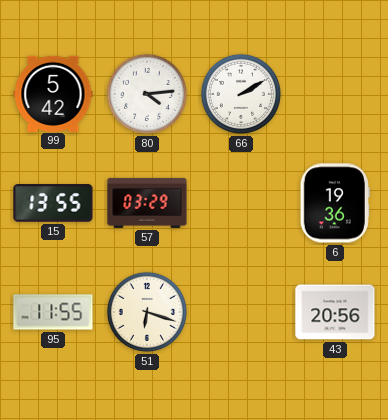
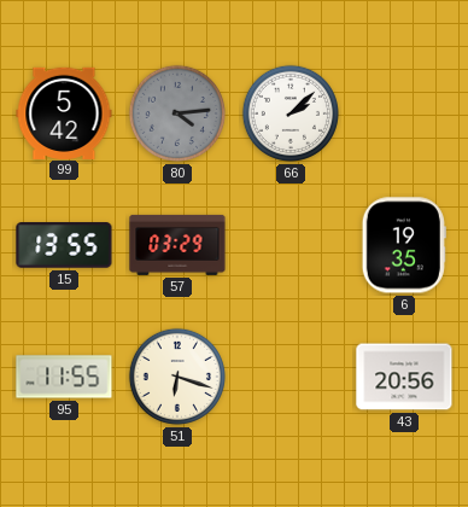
80 dial: white -> grey
66: 2:10 -> 2:08
6: 19:36 -> 19:35
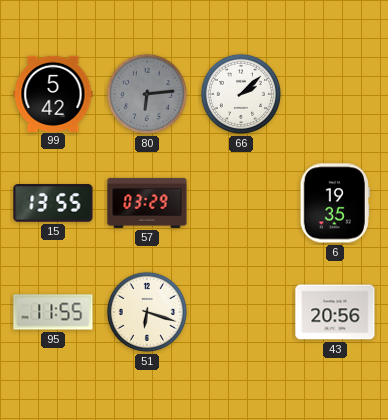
80: 4:14 -> 6:14
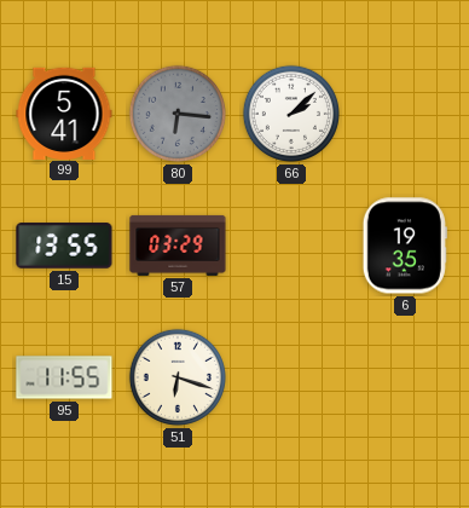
99: 5:42 -> 5:41
80: 6:14 -> 6:16
43: 20:56 -> none
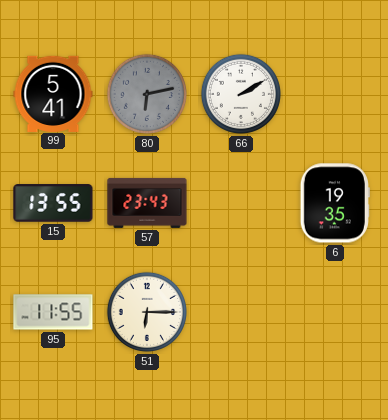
80: 6:16 -> 6:13
66: 2:08 -> 2:10
57: 03:29 -> 23:43
51: 6:18 -> 6:15
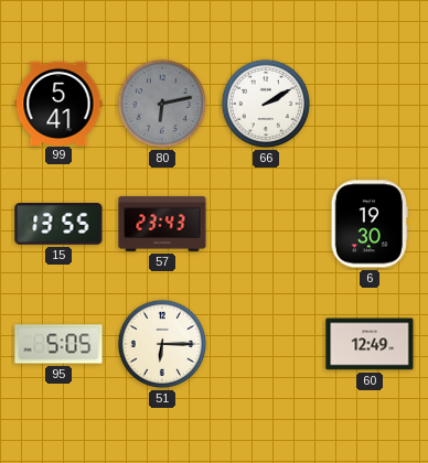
6: 19:35 -> 19:30
95: 11:55 -> 5:05
60: none -> 12:49
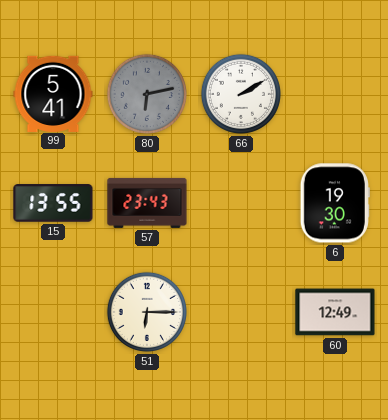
95: 5:05 -> none
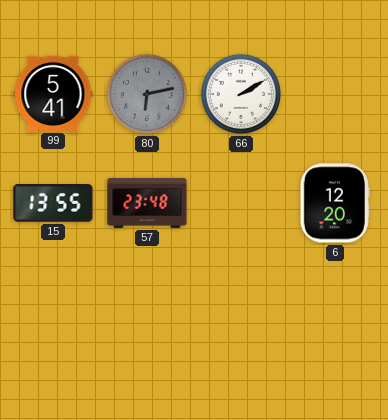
57: 23:43 -> 23:48
6: 19:30 -> 12:20
51: 6:15 -> none
60: 12:49 -> none
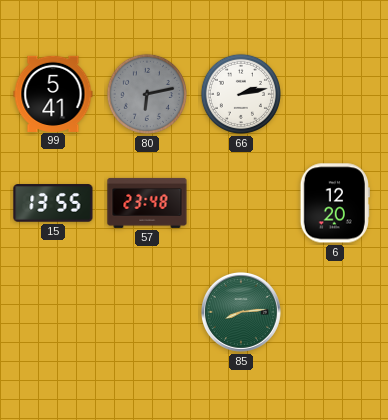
66: 2:10 -> 2:13
85: none -> 8:14
